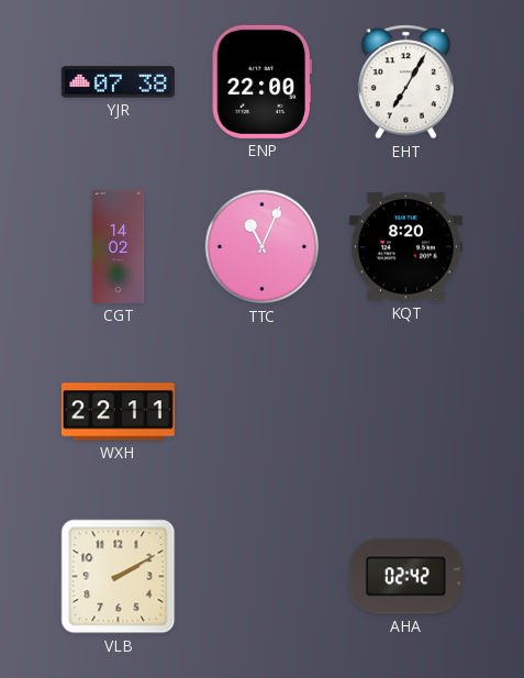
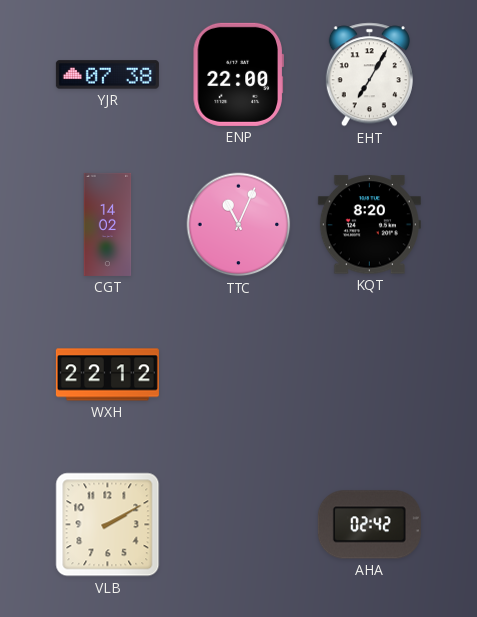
WXH: 22:11 -> 22:12
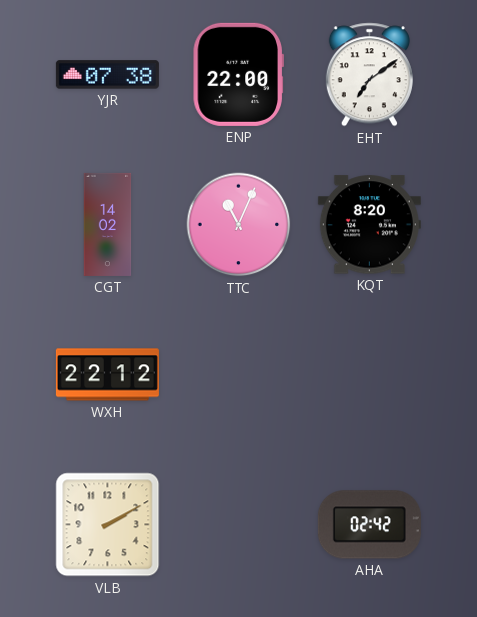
EHT: 7:05 -> 7:09
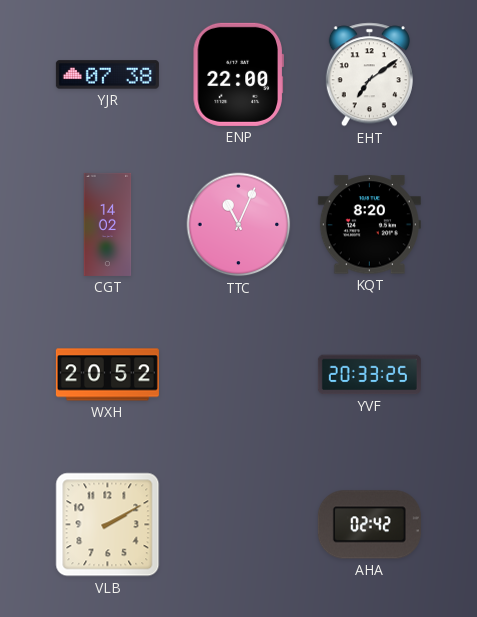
WXH: 22:12 -> 20:52
YVF: none -> 20:33
